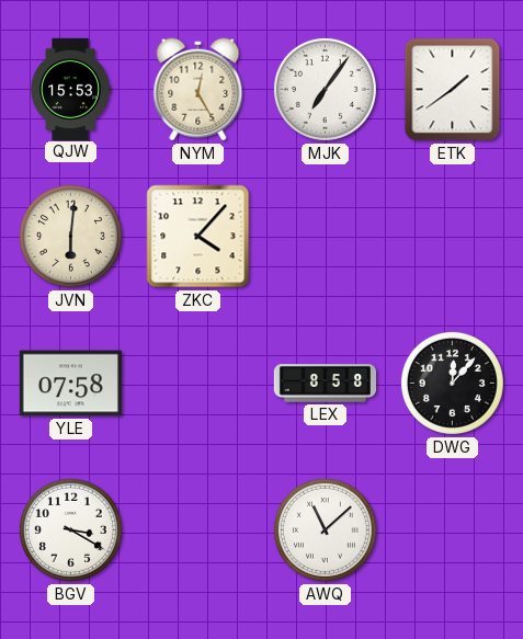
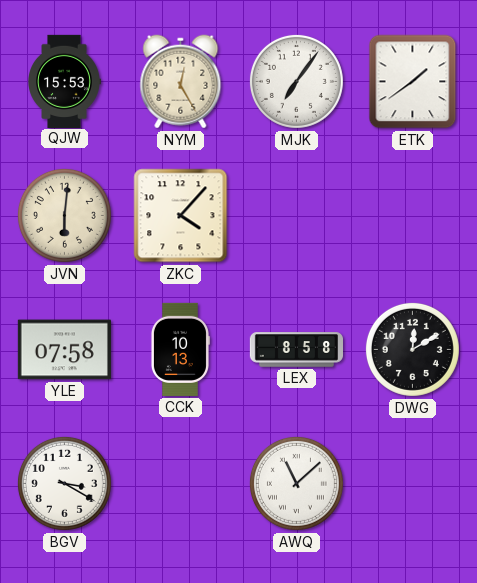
CCK: none -> 10:13
DWG: 12:07 -> 12:10
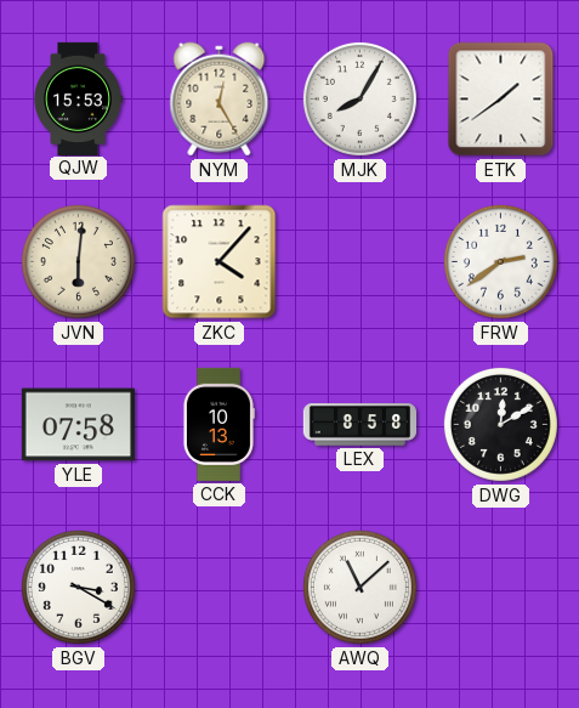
MJK: 7:06 -> 8:05
FRW: none -> 2:39
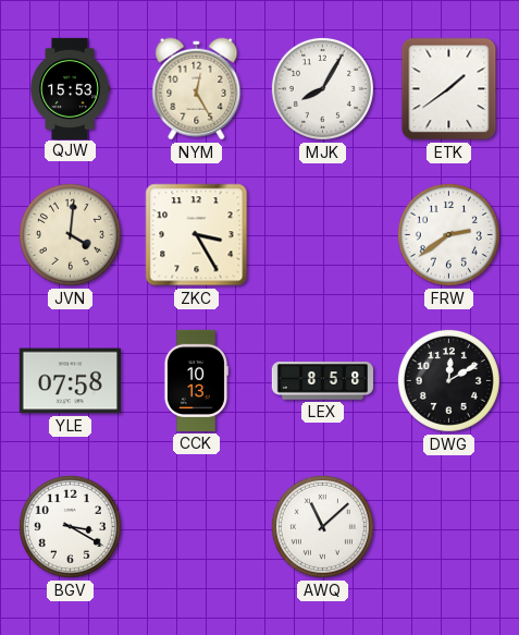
JVN: 6:01 -> 4:01
ZKC: 4:07 -> 3:25
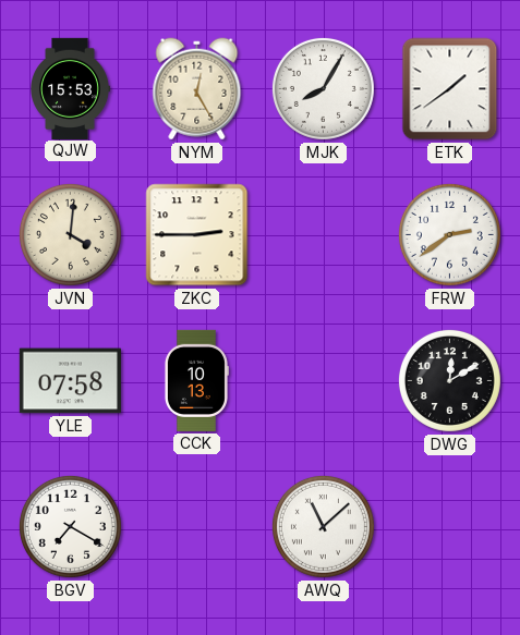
ZKC: 3:25 -> 2:45
LEX: 8:58 -> none
BGV: 3:20 -> 7:20
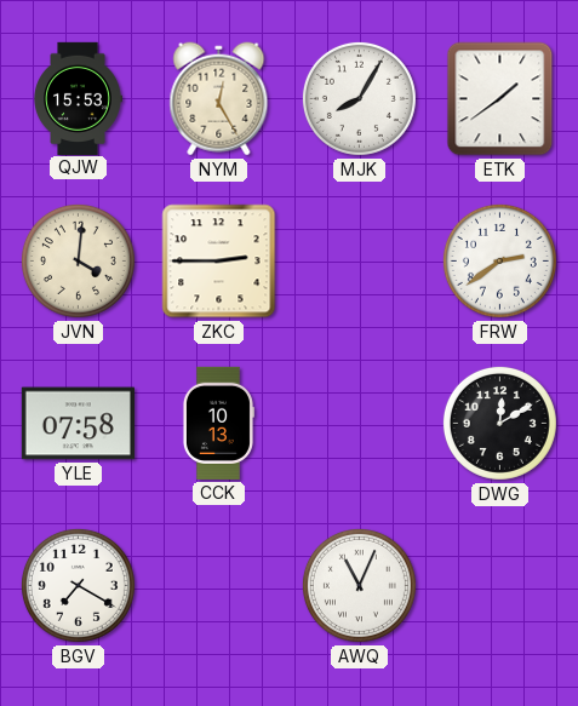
AWQ: 11:08 -> 11:04
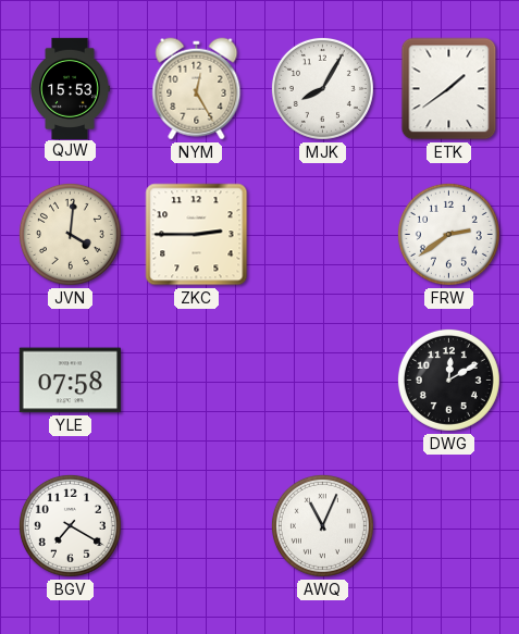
CCK: 10:13 -> none
